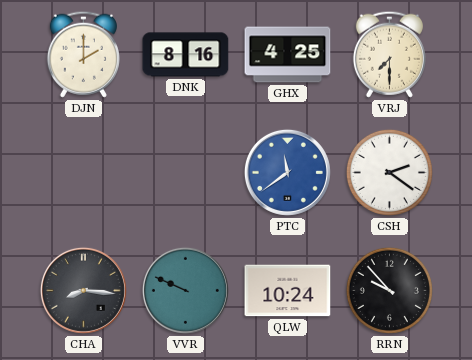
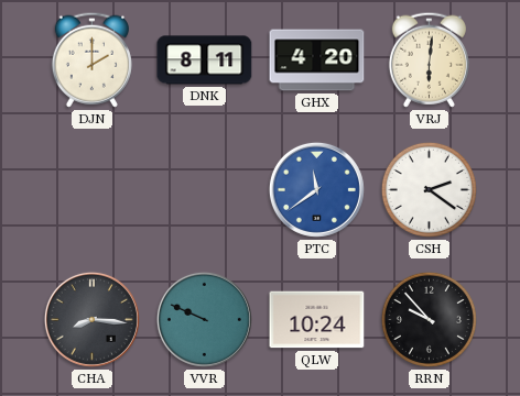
DNK: 8:16 -> 8:11
GHX: 4:25 -> 4:20
VRJ: 7:30 -> 6:01
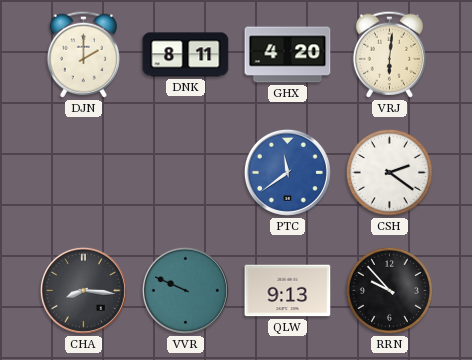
QLW: 10:24 -> 9:13
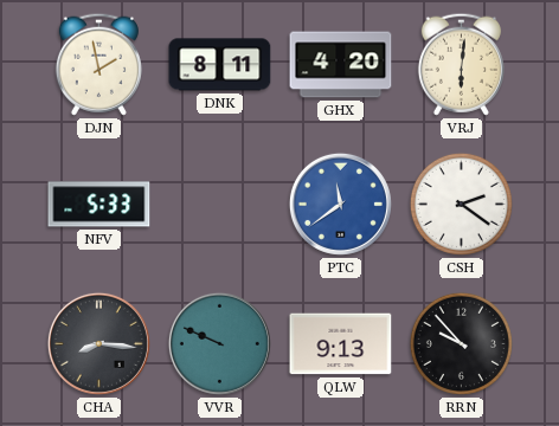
DJN: 2:00 -> 1:58
NFV: none -> 5:33
